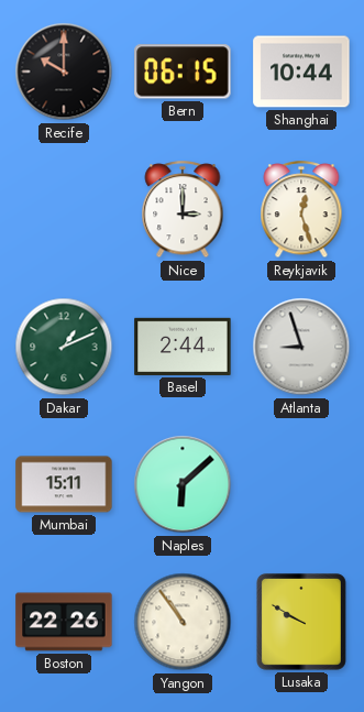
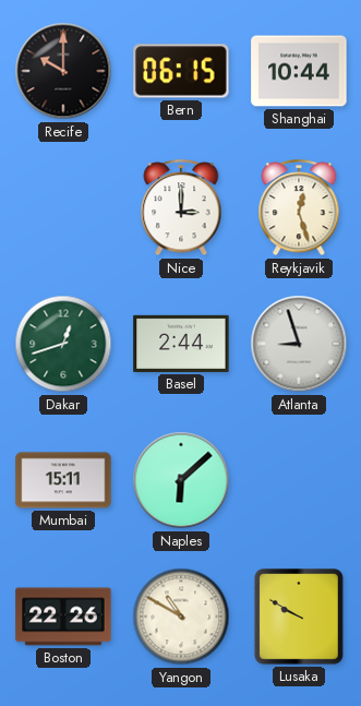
Dakar: 1:11 -> 12:42
Yangon: 10:54 -> 10:50
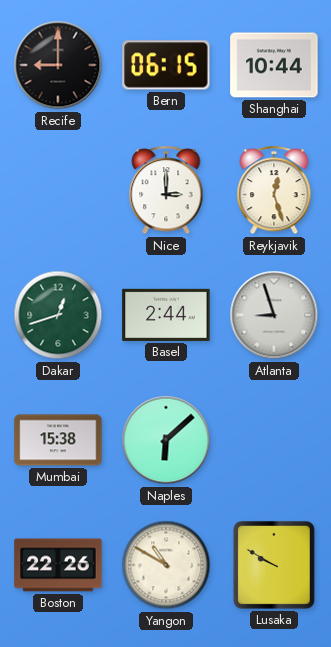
Recife: 10:00 -> 9:00
Mumbai: 15:11 -> 15:38
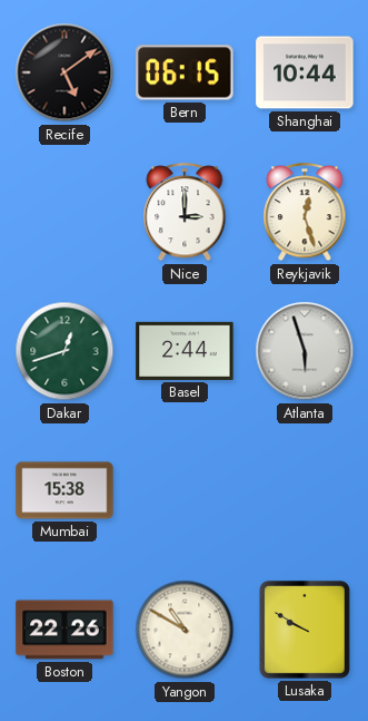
Recife: 9:00 -> 5:09
Atlanta: 8:57 -> 5:57
Naples: 6:08 -> none
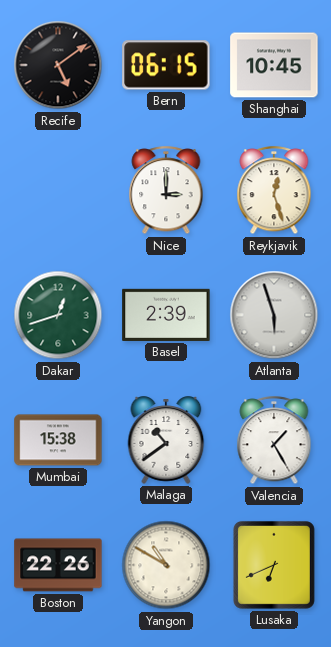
Shanghai: 10:44 -> 10:45
Basel: 2:44 -> 2:39
Malaga: none -> 10:39
Valencia: none -> 1:25
Lusaka: 9:50 -> 6:41
